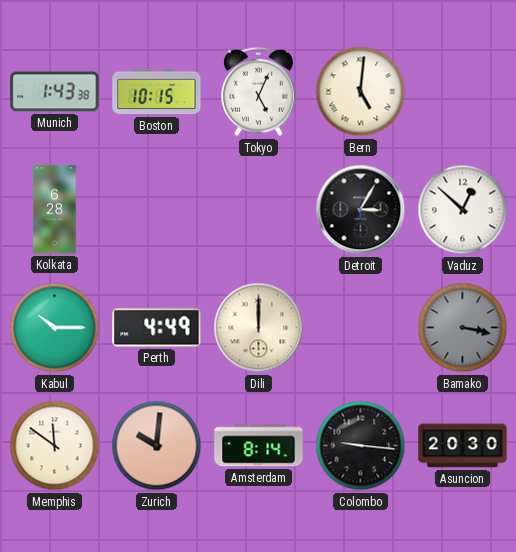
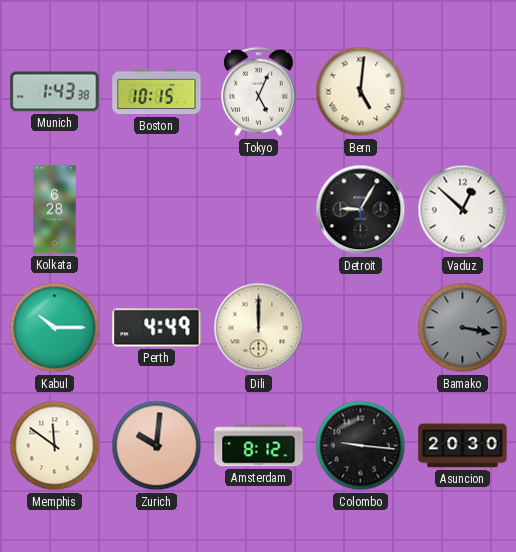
Detroit: 3:05 -> 9:05
Amsterdam: 8:14 -> 8:12
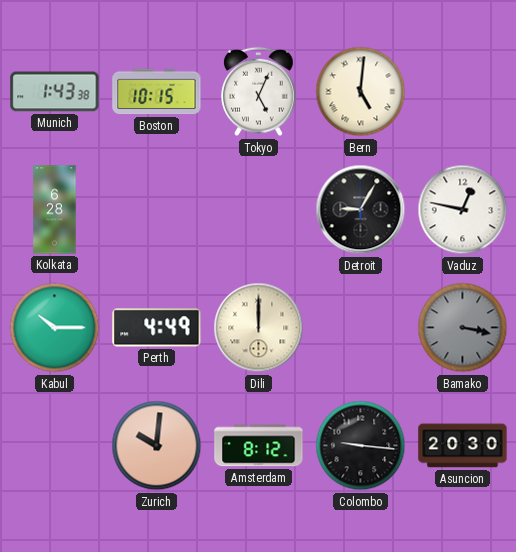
Vaduz: 12:52 -> 12:47
Memphis: 11:51 -> none
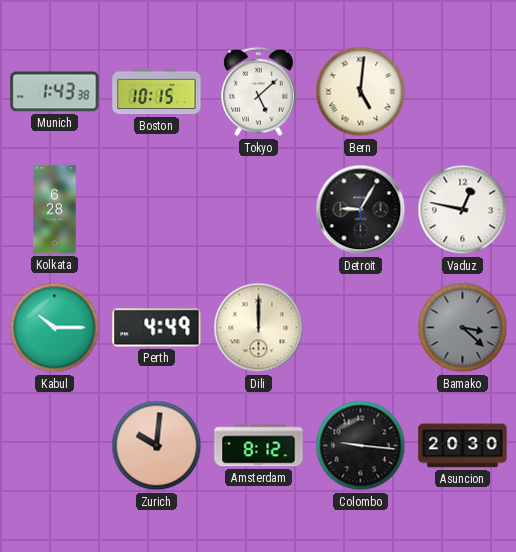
Tokyo: 5:04 -> 5:08
Bamako: 3:17 -> 3:22
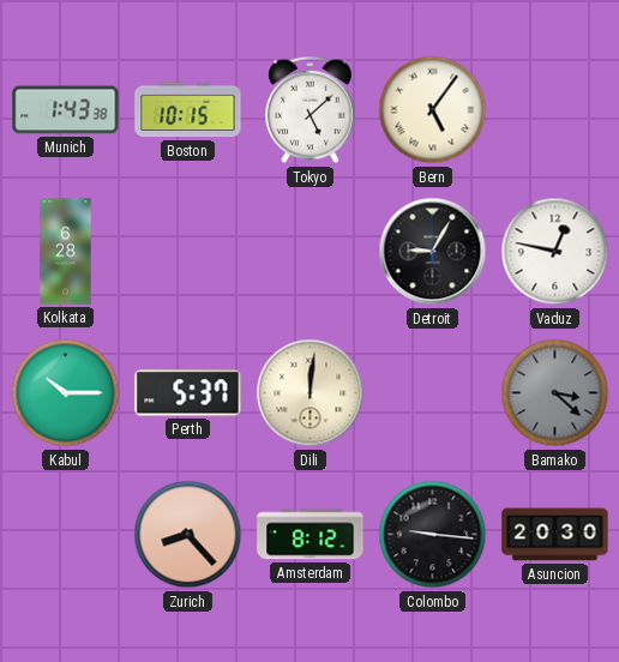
Bern: 5:01 -> 5:06
Perth: 4:49 -> 5:37
Dili: 12:00 -> 12:01
Zurich: 10:01 -> 8:23
